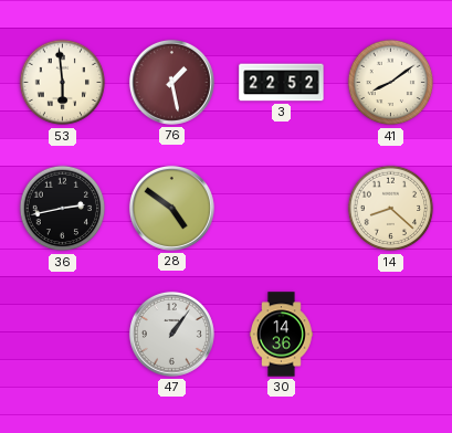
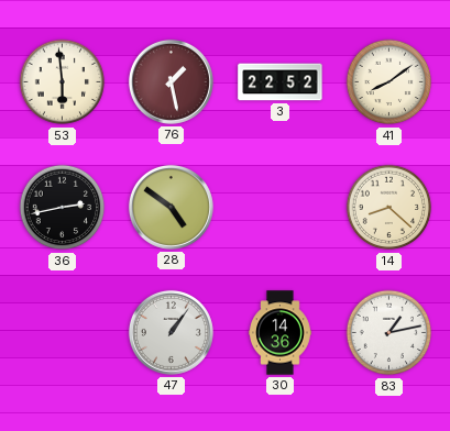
83: none -> 1:13
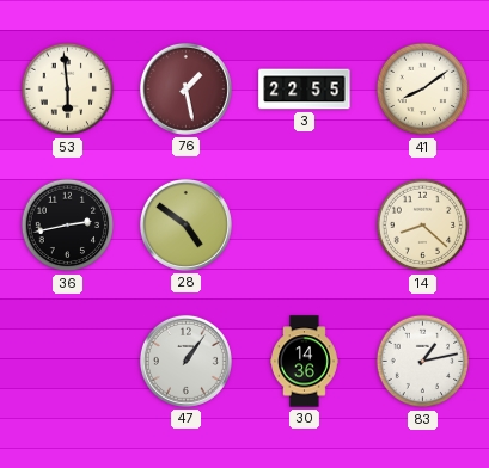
3: 22:52 -> 22:55
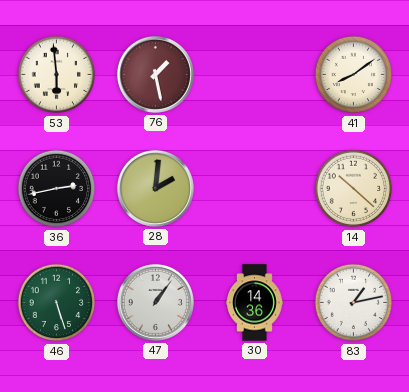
3: 22:55 -> none
28: 4:51 -> 2:01
14: 8:22 -> 10:22
46: none -> 5:27
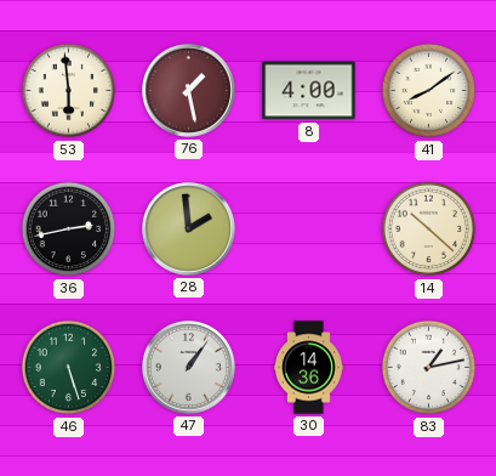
8: none -> 4:00
28: 2:01 -> 1:59
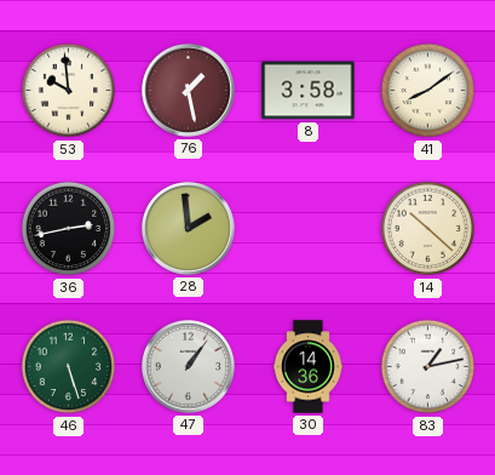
53: 5:59 -> 9:59
8: 4:00 -> 3:58
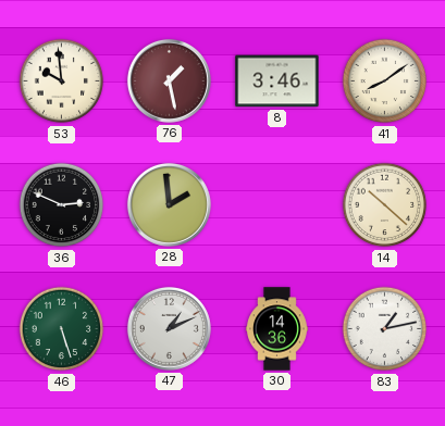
8: 3:58 -> 3:46
36: 2:43 -> 2:49
47: 1:06 -> 1:11
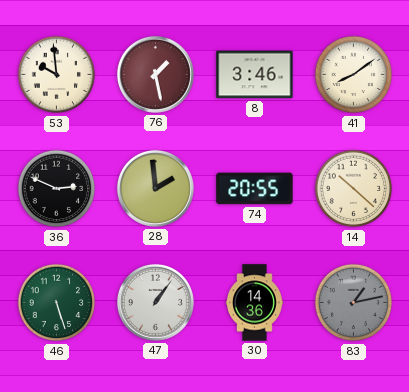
74: none -> 20:55
47: 1:11 -> 1:06
83 dial: white -> grey
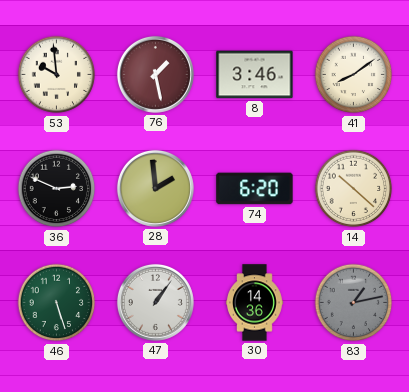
74: 20:55 -> 6:20
